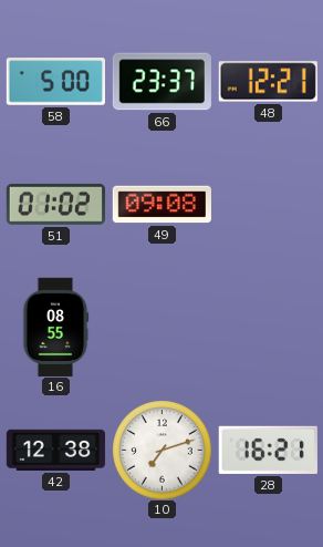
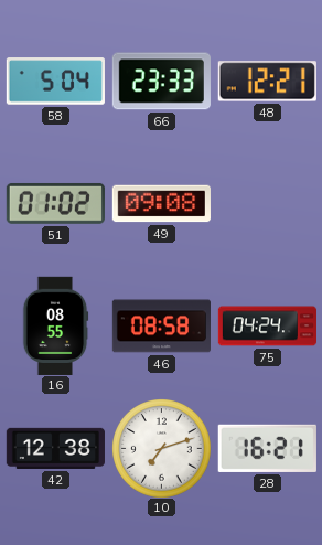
58: 5:00 -> 5:04
66: 23:37 -> 23:33
46: none -> 08:58
75: none -> 04:24
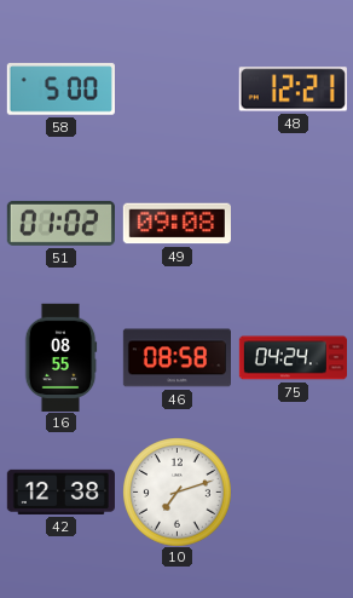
58: 5:04 -> 5:00
66: 23:33 -> none
28: 16:21 -> none
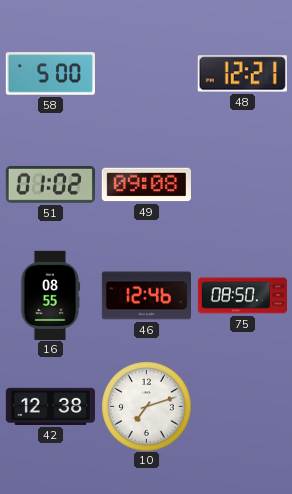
46: 08:58 -> 12:46
75: 04:24 -> 08:50
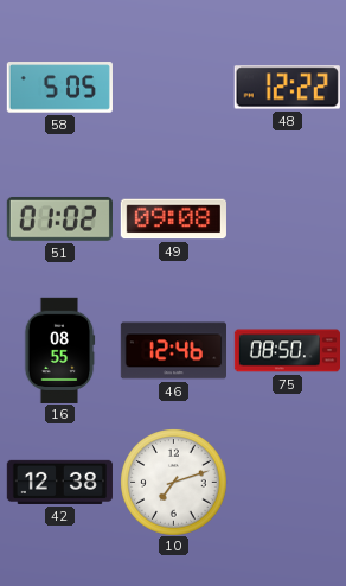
58: 5:00 -> 5:05
48: 12:21 -> 12:22
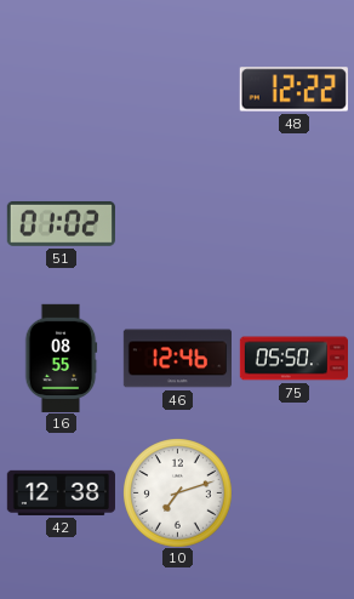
58: 5:05 -> none
49: 09:08 -> none
75: 08:50 -> 05:50
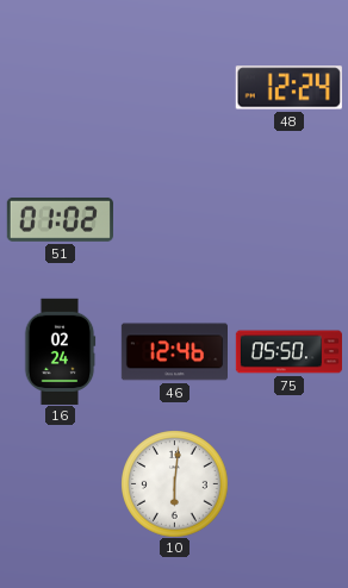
48: 12:22 -> 12:24
16: 08:55 -> 02:24
42: 12:38 -> none
10: 7:12 -> 6:01
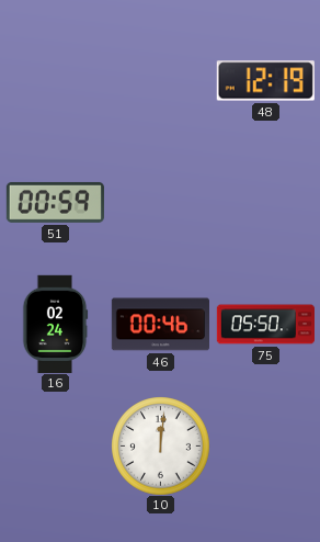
48: 12:24 -> 12:19
51: 01:02 -> 00:59
46: 12:46 -> 00:46
10: 6:01 -> 12:01
